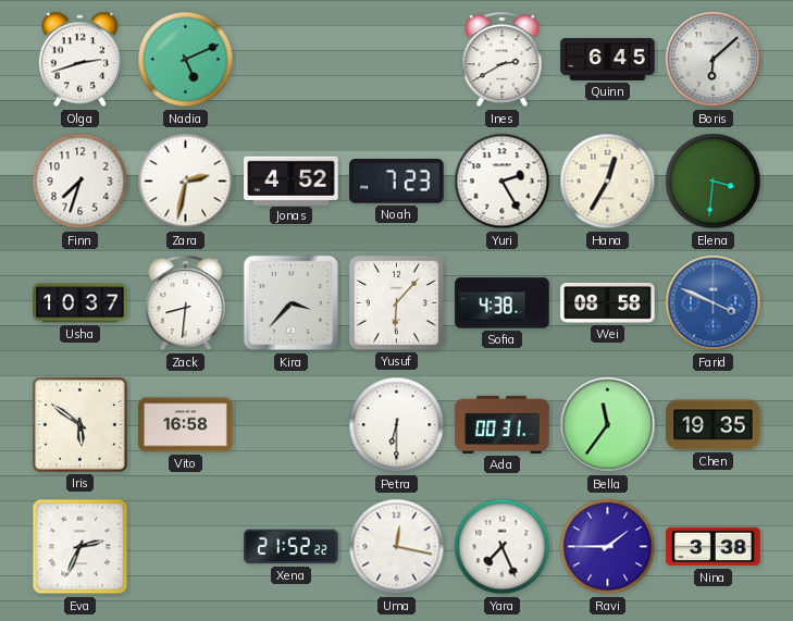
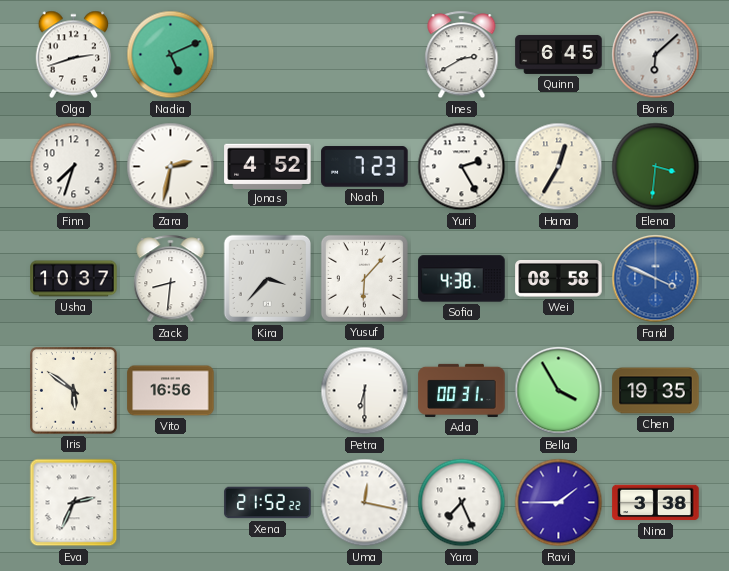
Vito: 16:58 -> 16:56
Bella: 11:36 -> 3:55
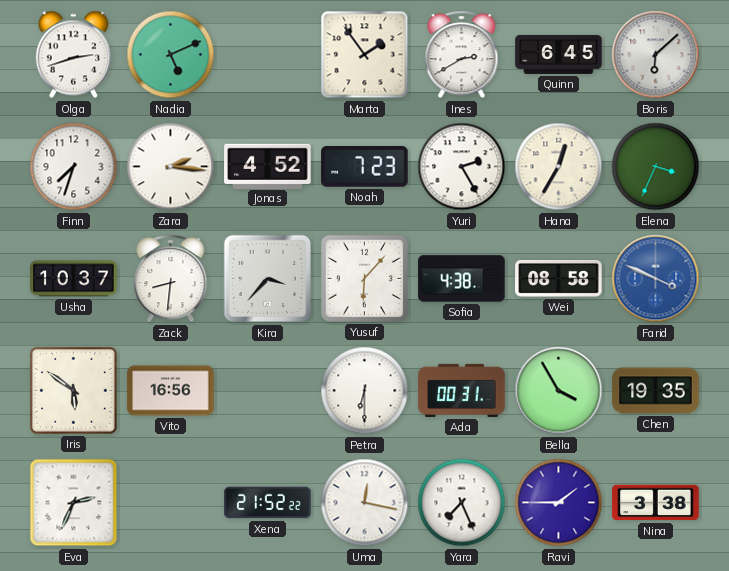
Marta: none -> 1:54
Zara: 2:32 -> 2:16
Elena: 3:31 -> 3:34
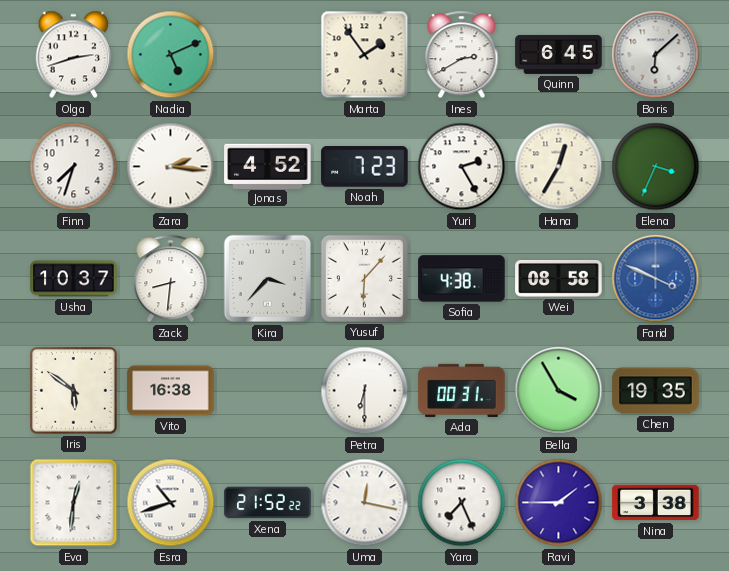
Vito: 16:56 -> 16:38
Eva: 2:34 -> 12:31
Esra: none -> 10:42
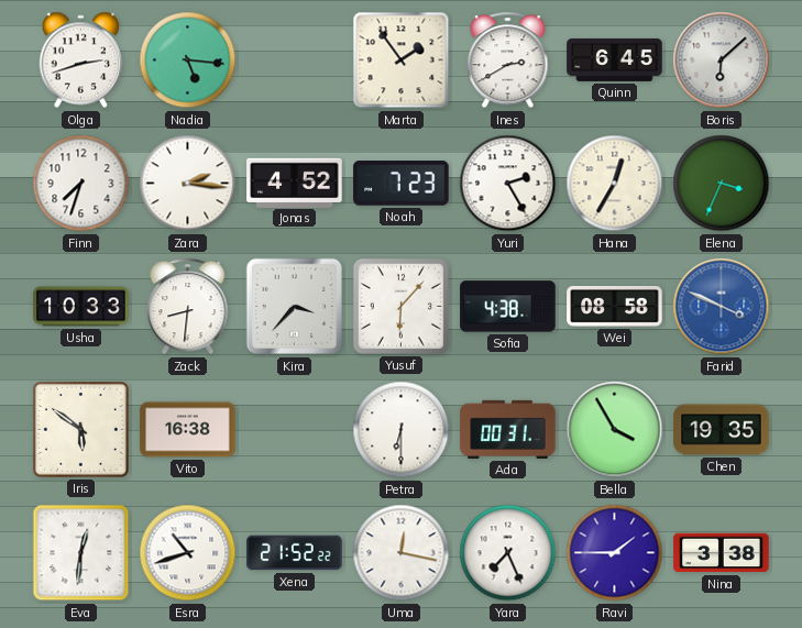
Nadia: 5:11 -> 5:16
Usha: 10:37 -> 10:33
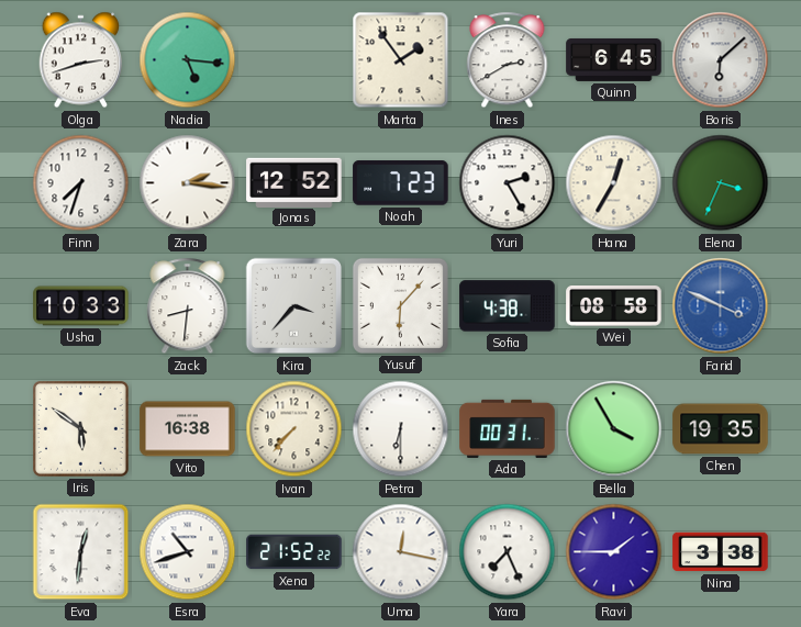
Jonas: 4:52 -> 12:52
Ivan: none -> 7:37
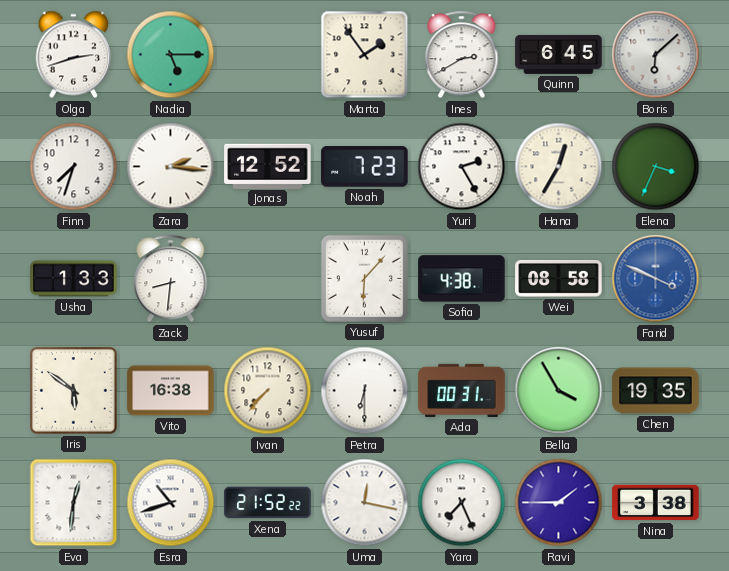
Nadia: 5:16 -> 5:15
Usha: 10:33 -> 1:33
Kira: 3:37 -> none
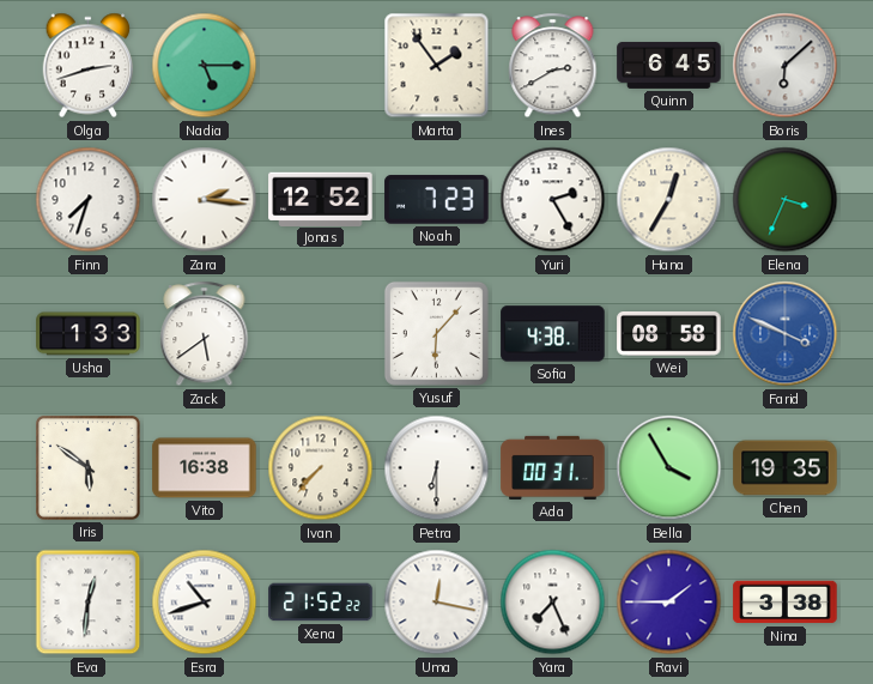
Zack: 8:31 -> 5:39
